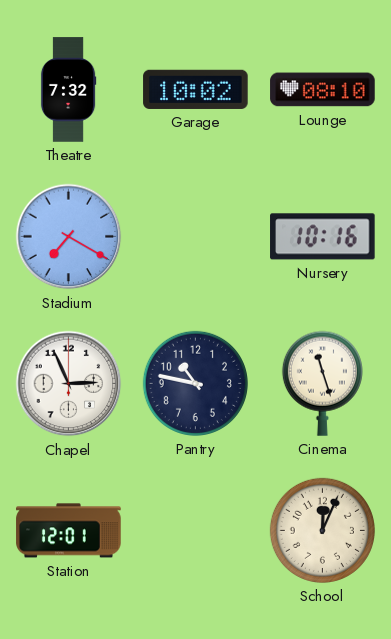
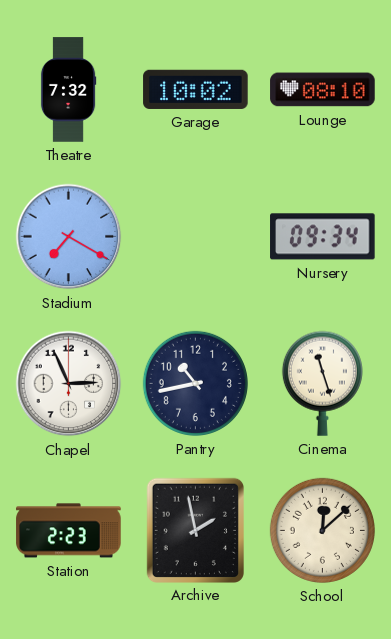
Nursery: 10:16 -> 09:34
Pantry: 10:47 -> 10:43
Station: 12:01 -> 2:23
Archive: none -> 1:58
School: 12:04 -> 12:08
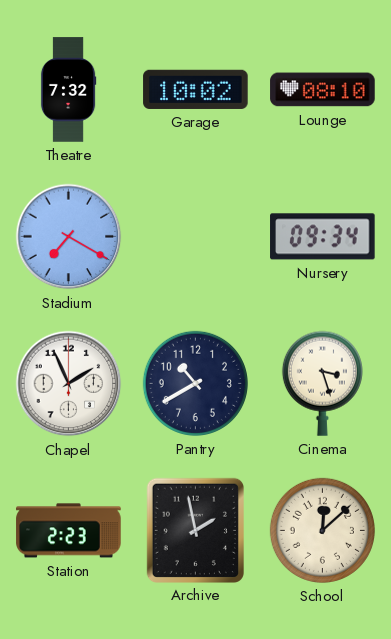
Chapel: 2:56 -> 1:56
Pantry: 10:43 -> 10:40
Cinema: 11:27 -> 3:27
